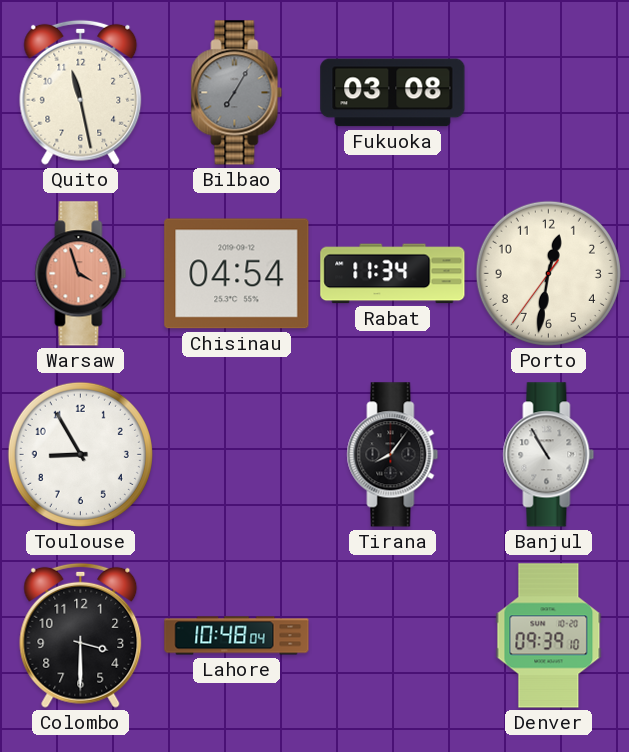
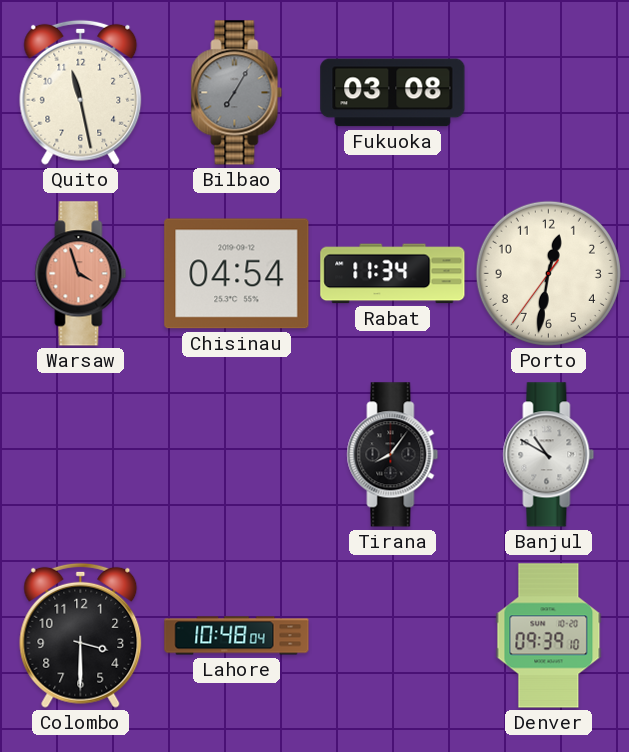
Toulouse: 8:55 -> none
Banjul: 10:55 -> 10:50
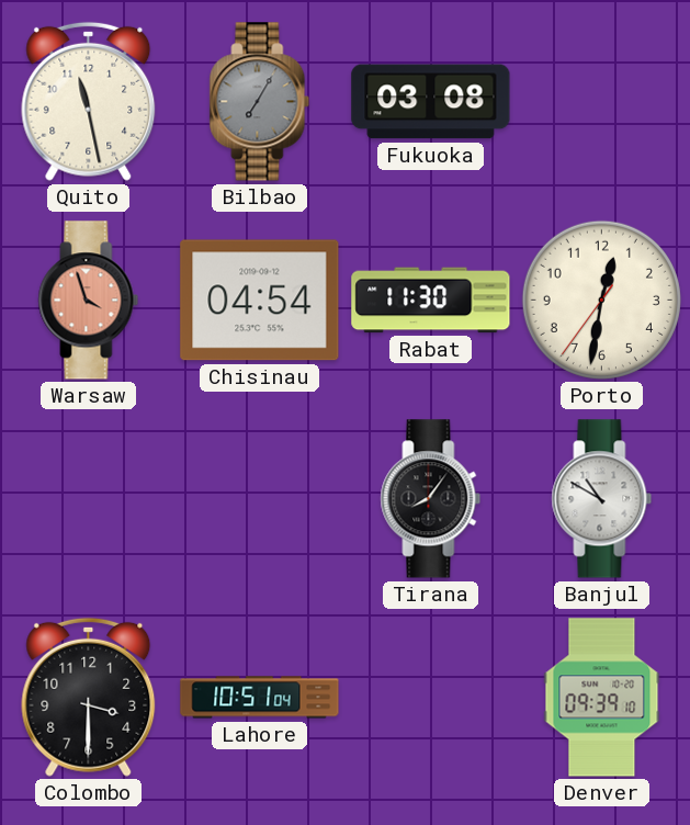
Rabat: 11:34 -> 11:30
Lahore: 10:48 -> 10:51
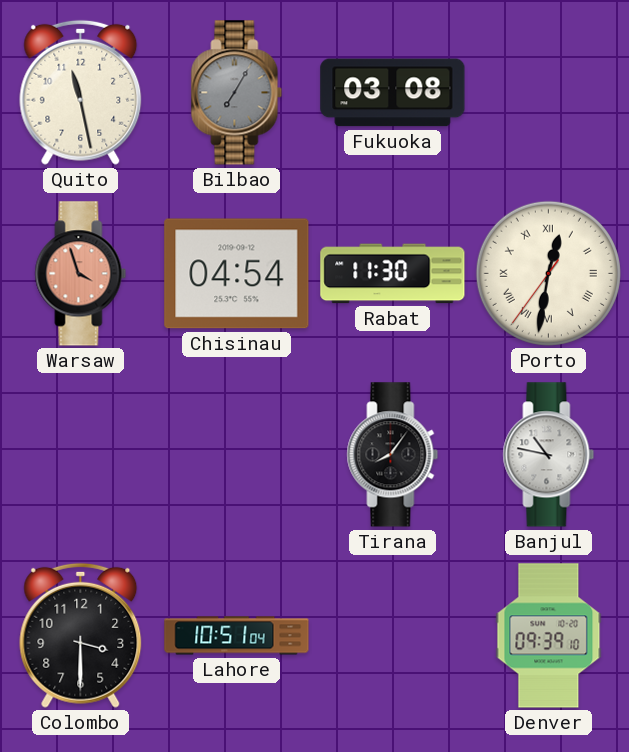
Porto numerals: Arabic -> Roman
Banjul: 10:50 -> 10:47
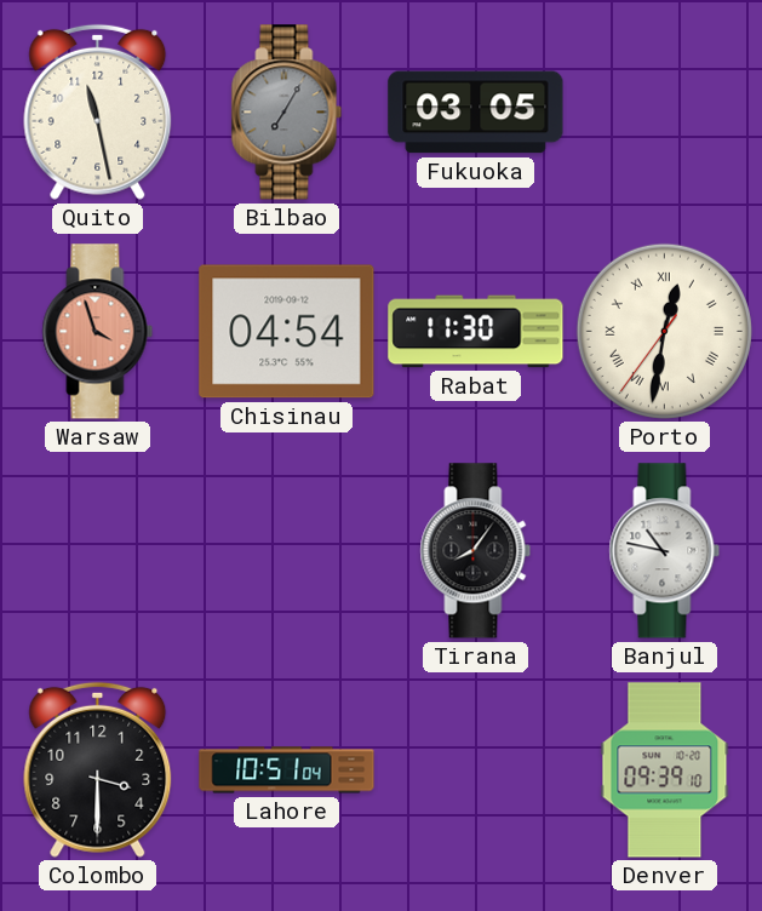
Fukuoka: 03:08 -> 03:05
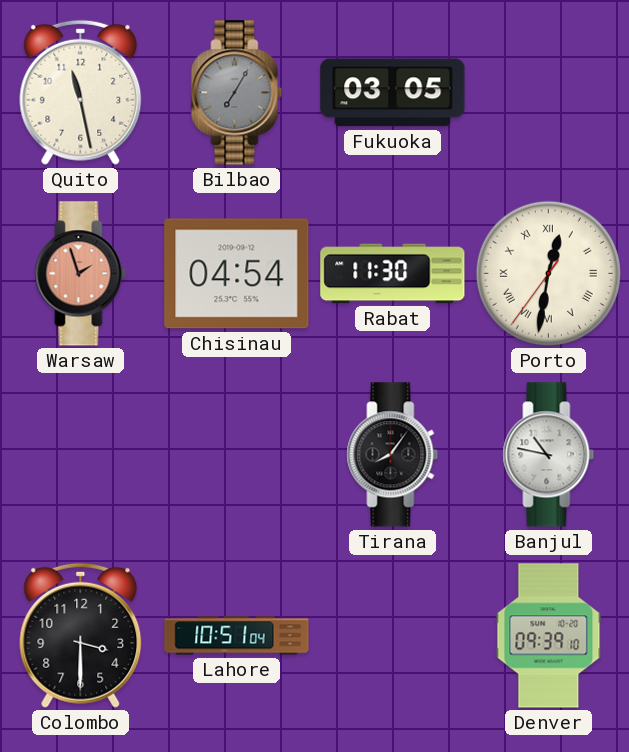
Warsaw: 3:57 -> 1:57
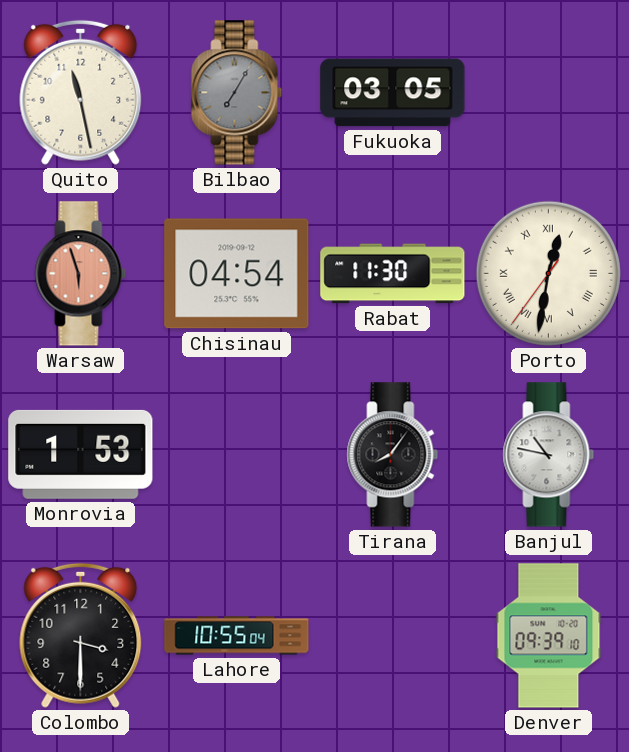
Warsaw: 1:57 -> 5:57
Monrovia: none -> 1:53
Lahore: 10:51 -> 10:55
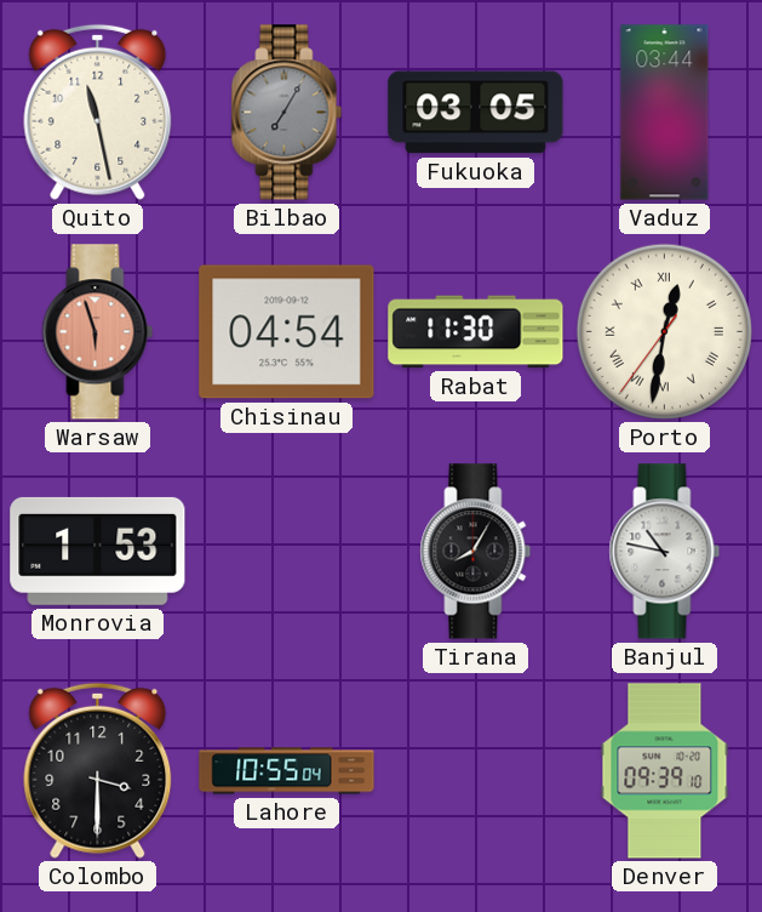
Vaduz: none -> 03:44
Tirana: 8:06 -> 8:05
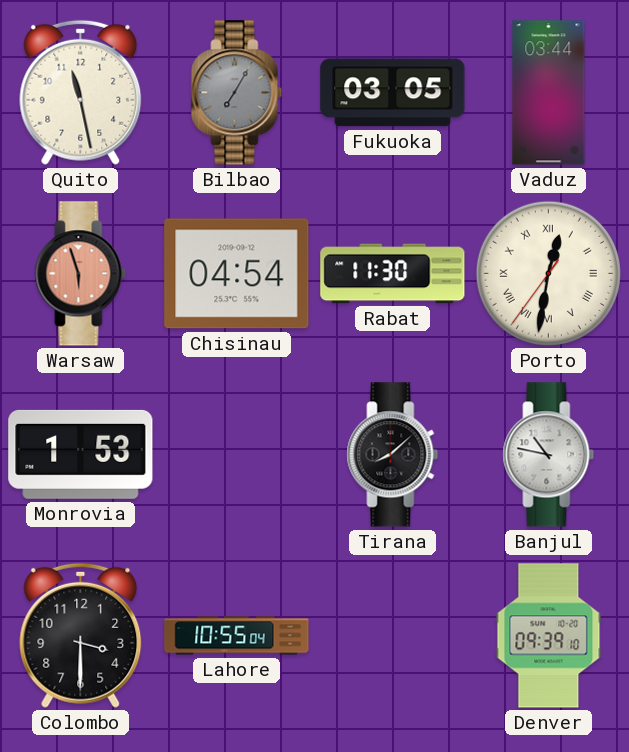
Tirana: 8:05 -> 8:08
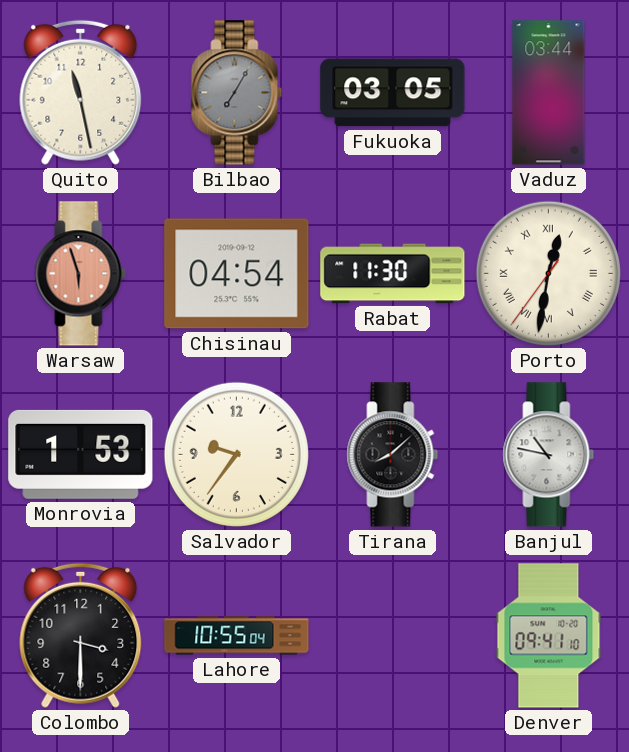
Salvador: none -> 9:36
Denver: 09:39 -> 09:41
